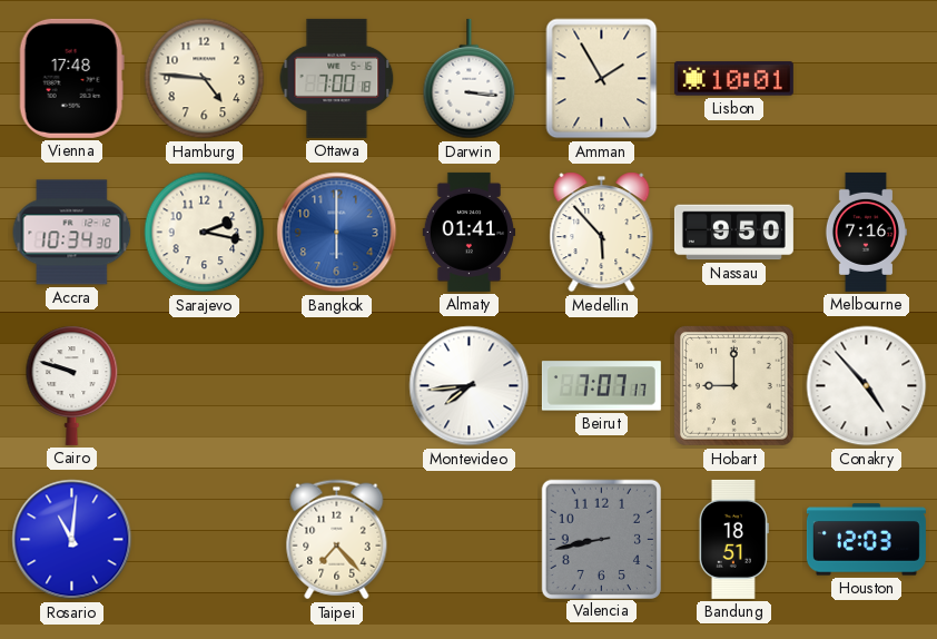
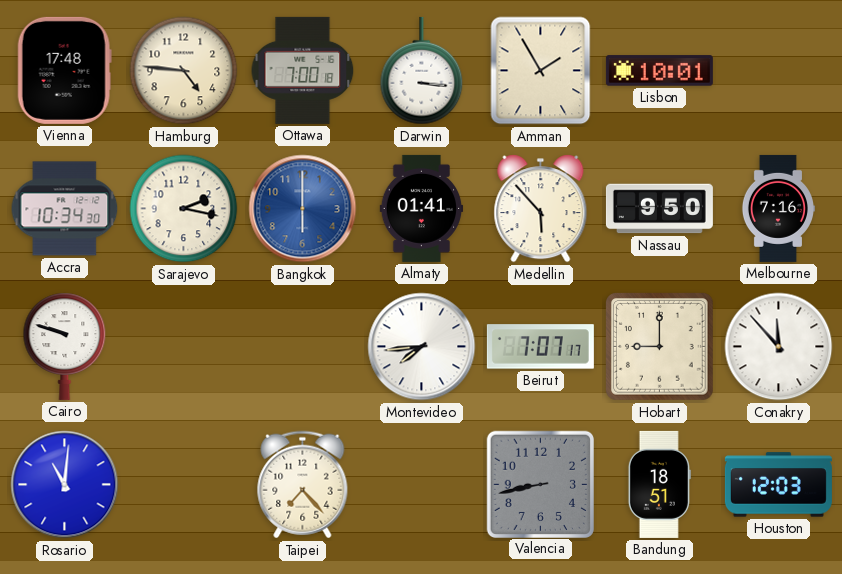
Conakry: 4:53 -> 11:53
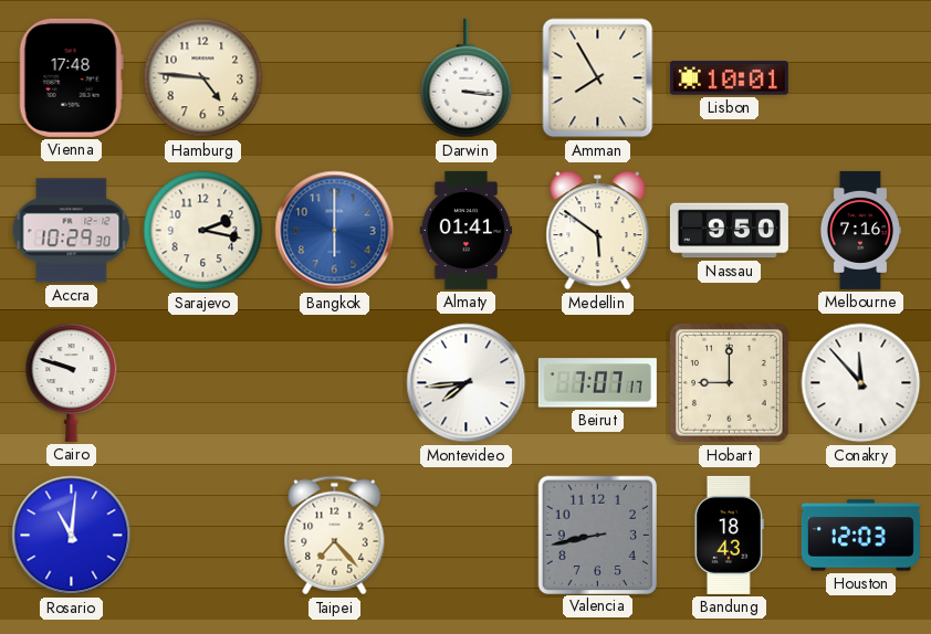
Ottawa: 7:00 -> none
Amman: 1:55 -> 7:55
Accra: 10:34 -> 10:29
Medellin: 5:53 -> 5:51
Bandung: 18:51 -> 18:43
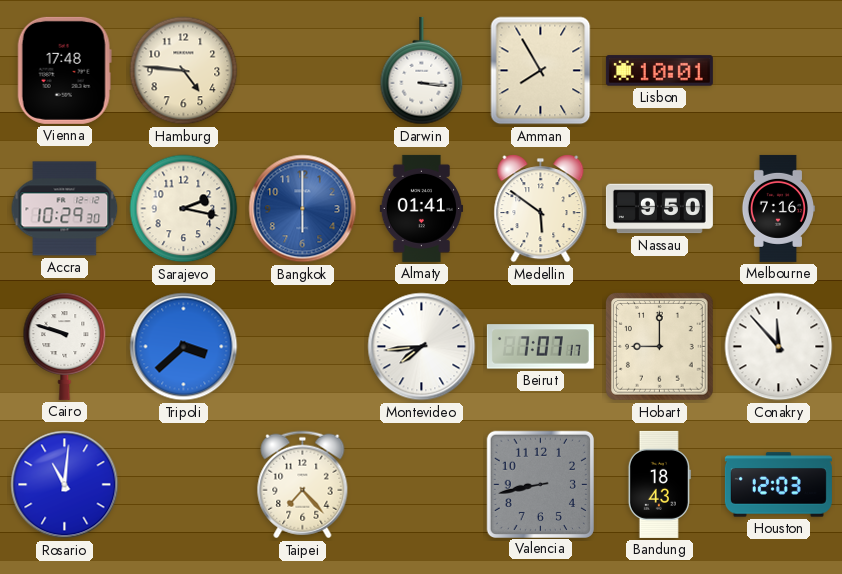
Tripoli: none -> 3:38
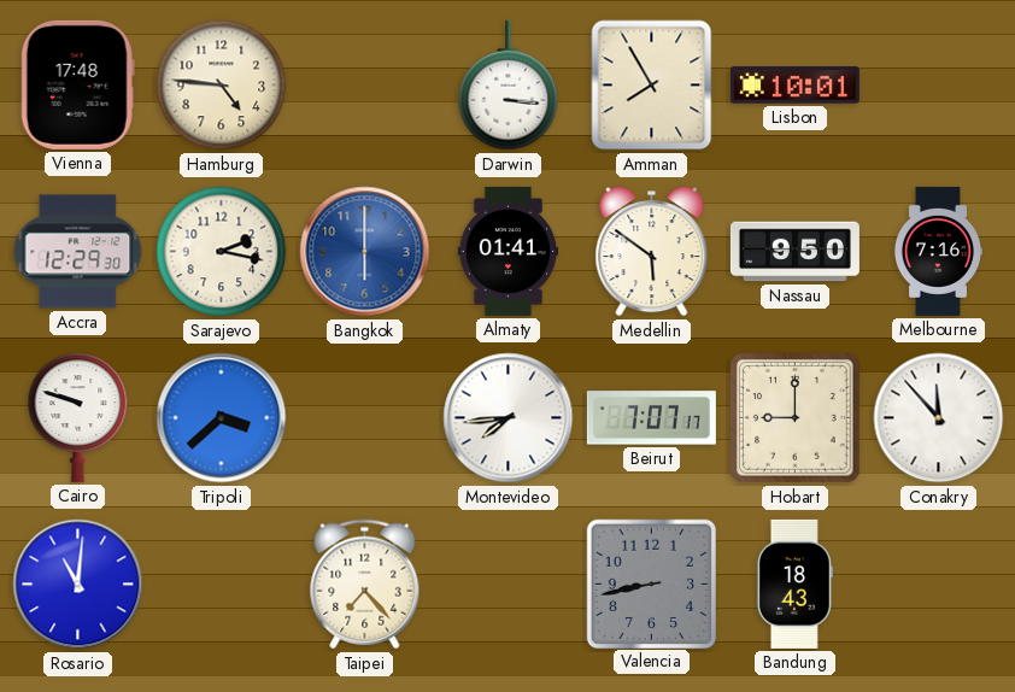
Accra: 10:29 -> 12:29
Houston: 12:03 -> none
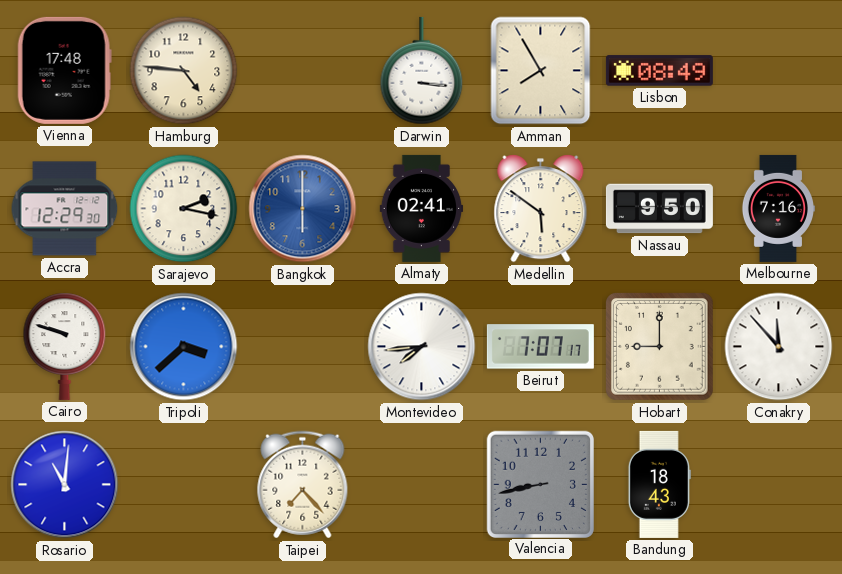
Lisbon: 10:01 -> 08:49
Almaty: 01:41 -> 02:41
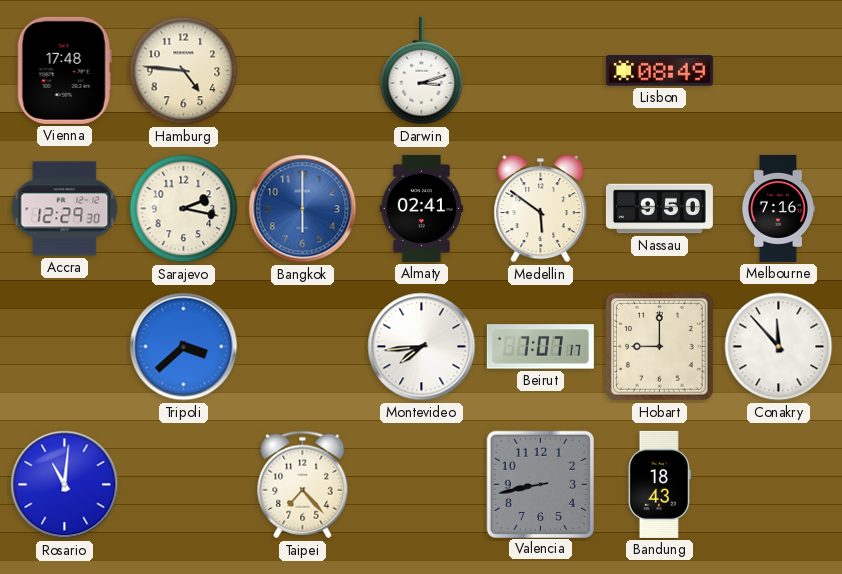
Darwin: 3:16 -> 3:12
Amman: 7:55 -> none
Cairo: 9:48 -> none
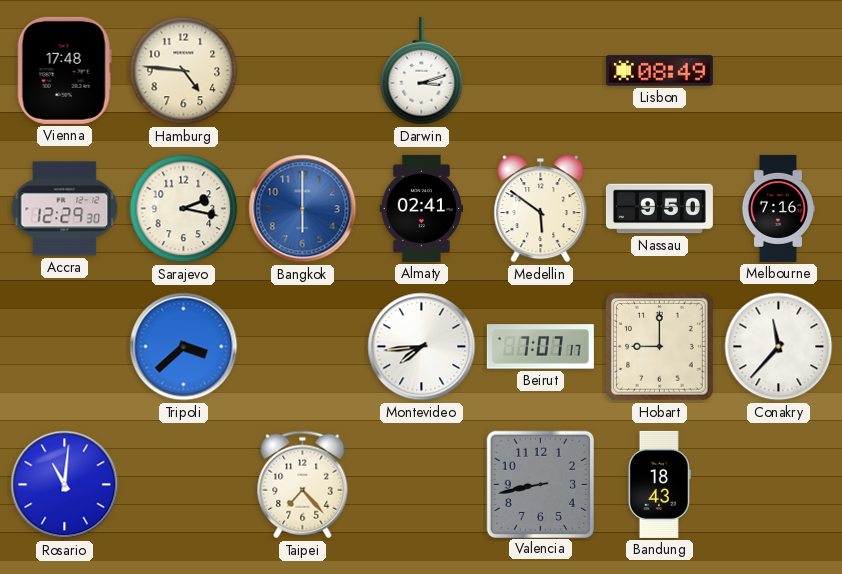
Conakry: 11:53 -> 11:37
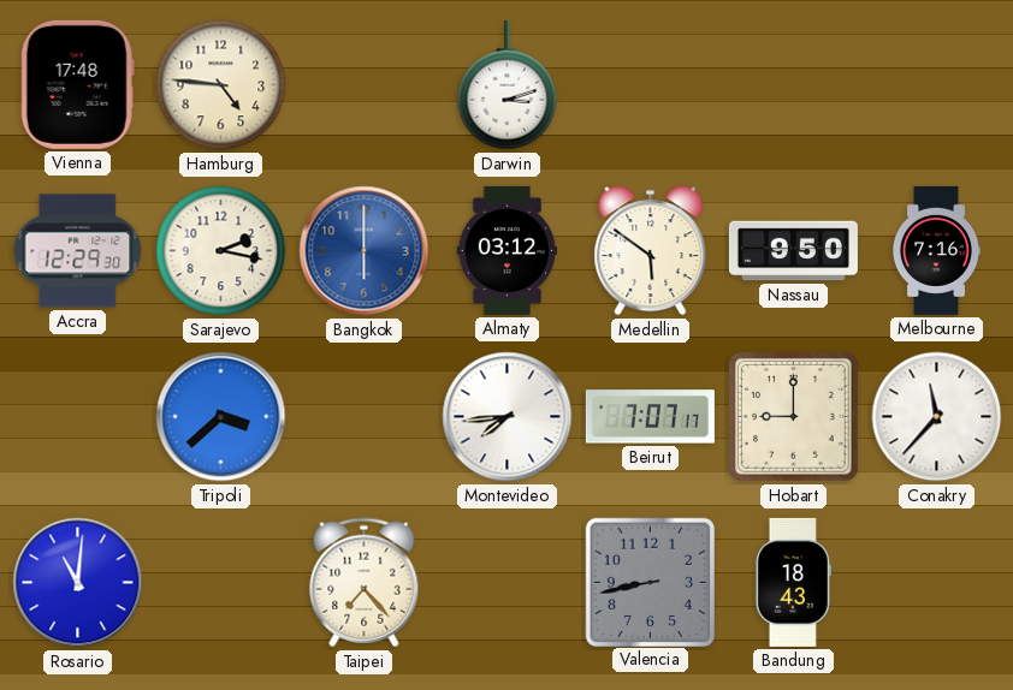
Lisbon: 08:49 -> none
Almaty: 02:41 -> 03:12
